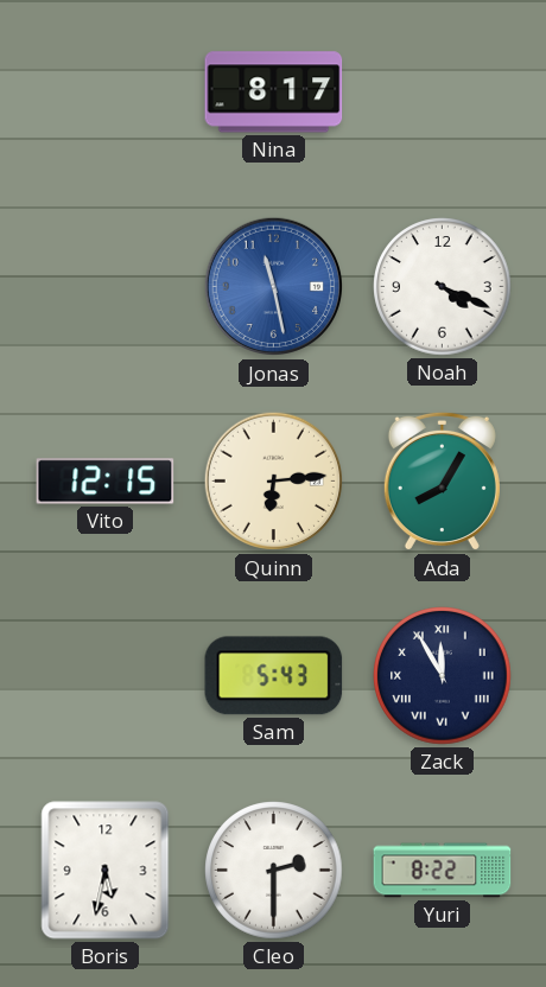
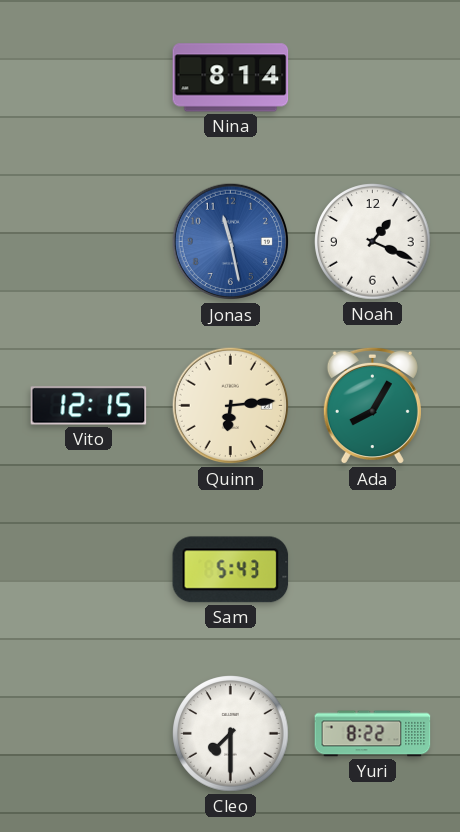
Nina: 8:17 -> 8:14
Noah: 4:19 -> 1:19
Zack: 11:55 -> none
Boris: 5:32 -> none
Cleo: 2:30 -> 7:30
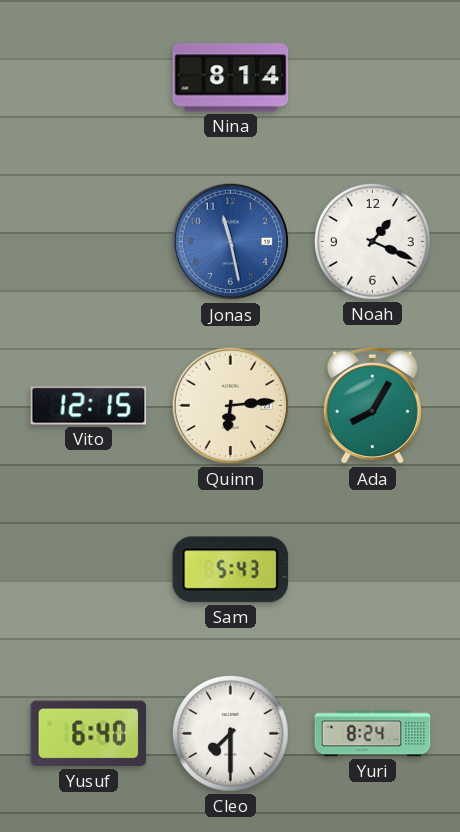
Yusuf: none -> 6:40
Yuri: 8:22 -> 8:24
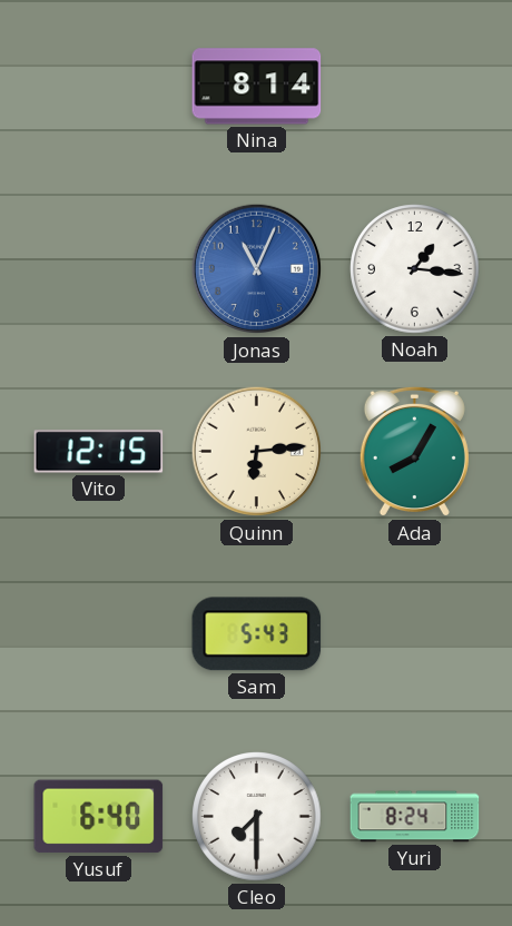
Jonas: 11:28 -> 11:04
Noah: 1:19 -> 1:16
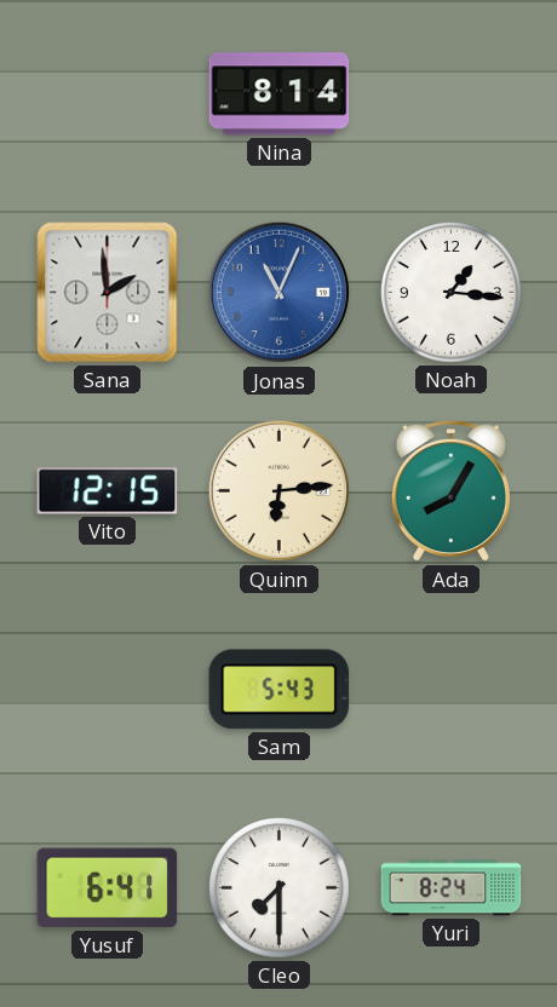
Sana: none -> 1:59
Yusuf: 6:40 -> 6:41
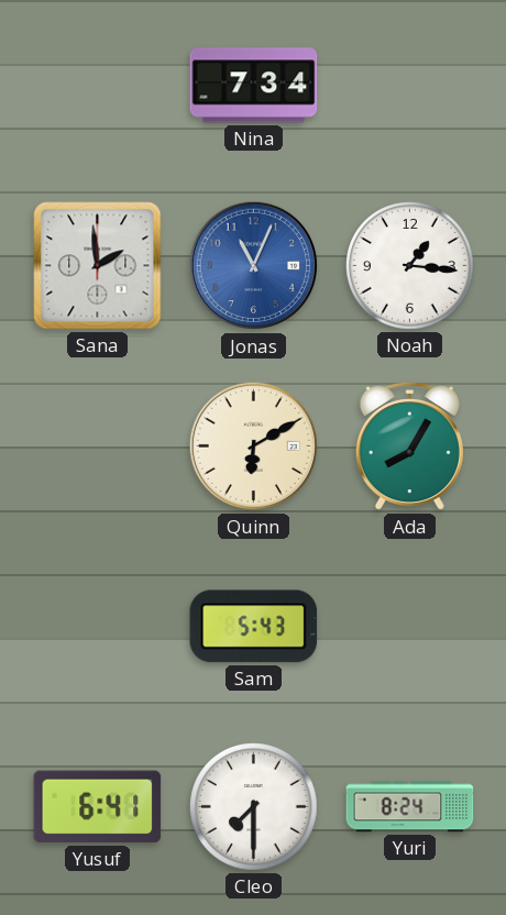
Nina: 8:14 -> 7:34
Vito: 12:15 -> none
Quinn: 6:14 -> 6:10
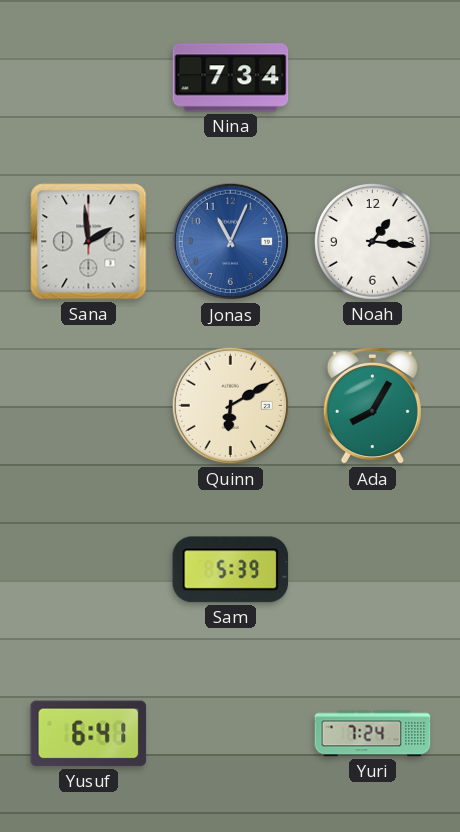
Sam: 5:43 -> 5:39
Cleo: 7:30 -> none
Yuri: 8:24 -> 7:24
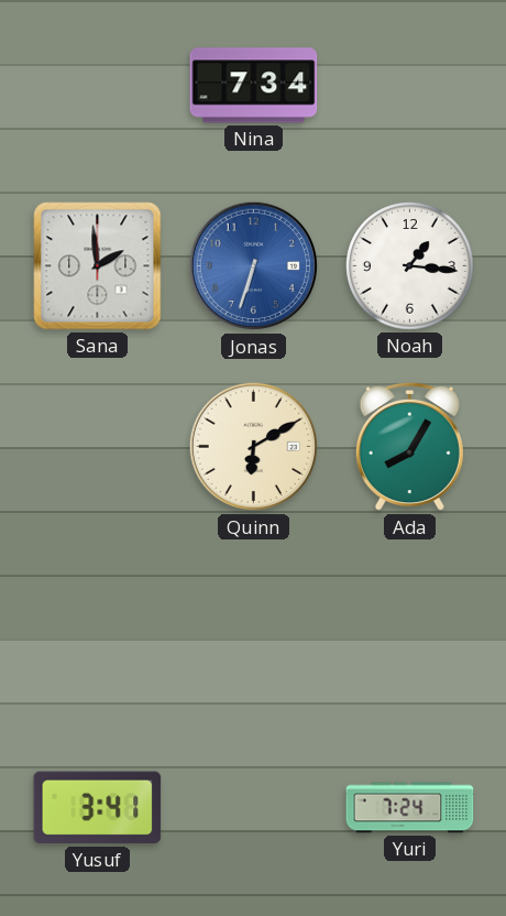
Jonas: 11:04 -> 6:33
Sam: 5:39 -> none
Yusuf: 6:41 -> 3:41
